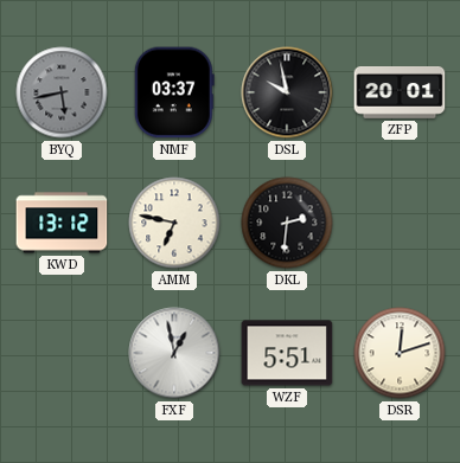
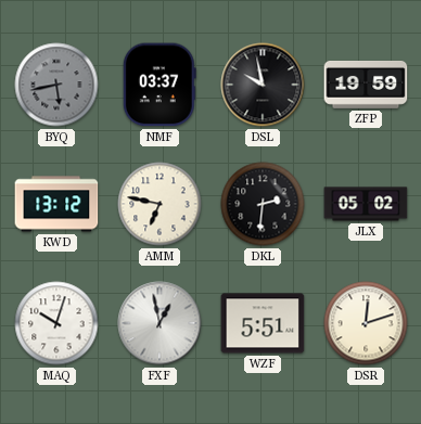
ZFP: 20:01 -> 19:59
JLX: none -> 05:02
MAQ: none -> 10:03
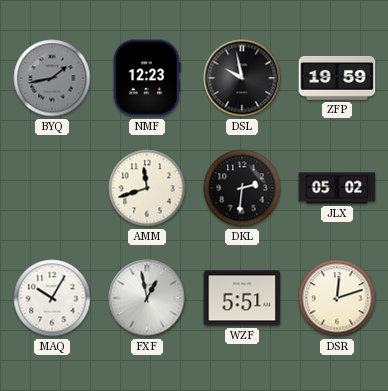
BYQ: 5:43 -> 1:43
NMF: 03:37 -> 12:23
KWD: 13:12 -> none
AMM: 6:47 -> 11:42
MAQ: 10:03 -> 10:05
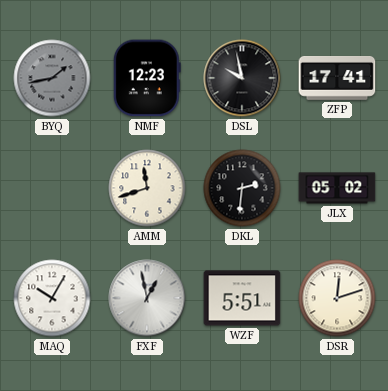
ZFP: 19:59 -> 17:41
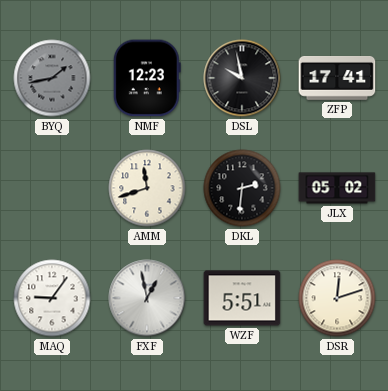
MAQ: 10:05 -> 9:06
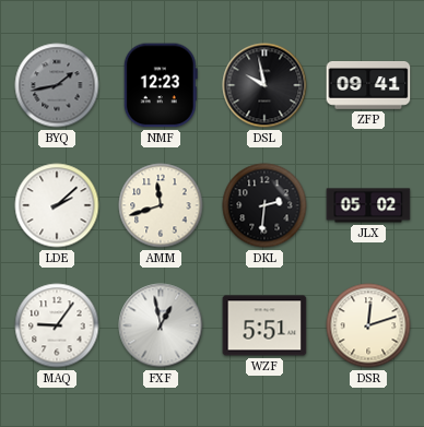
ZFP: 17:41 -> 09:41
LDE: none -> 2:08
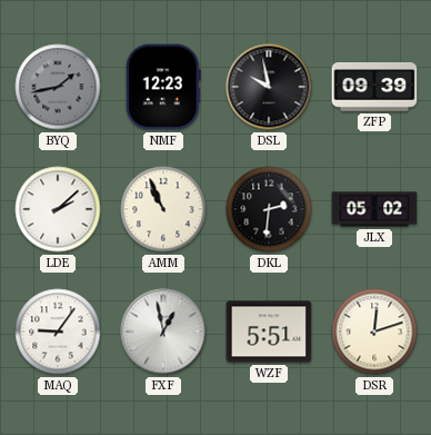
ZFP: 09:41 -> 09:39
AMM: 11:42 -> 10:56
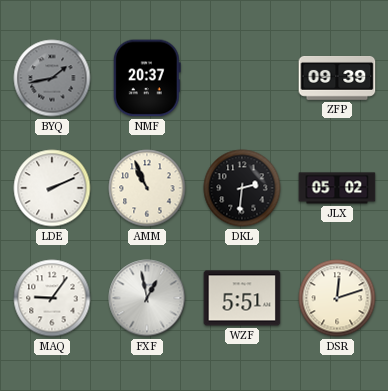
NMF: 12:23 -> 20:37
DSL: 9:58 -> none
LDE: 2:08 -> 2:11
